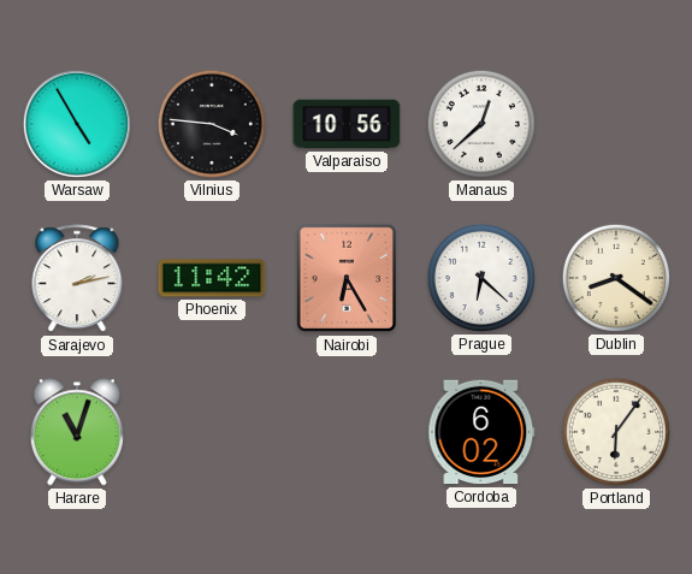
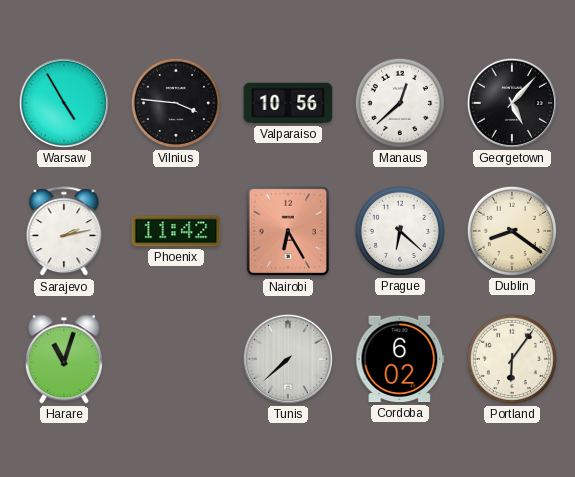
Georgetown: none -> 5:07
Tunis: none -> 7:38
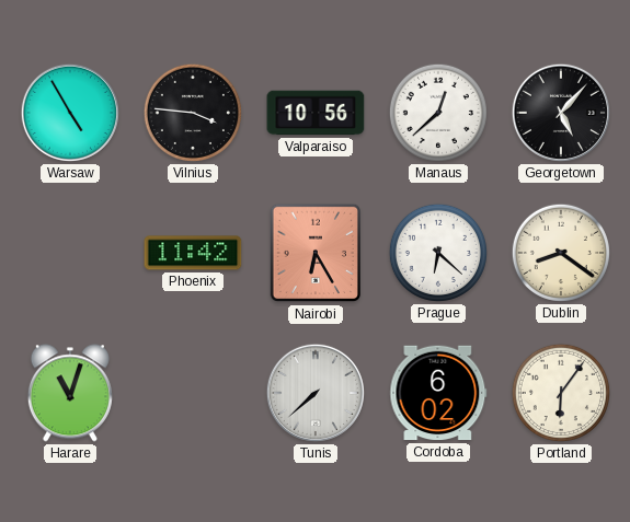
Sarajevo: 2:13 -> none
